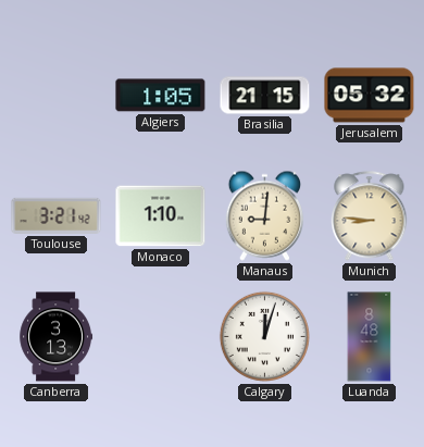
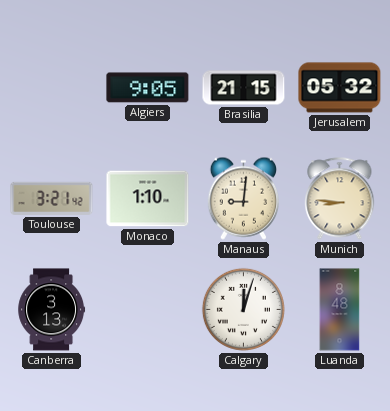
Algiers: 1:05 -> 9:05
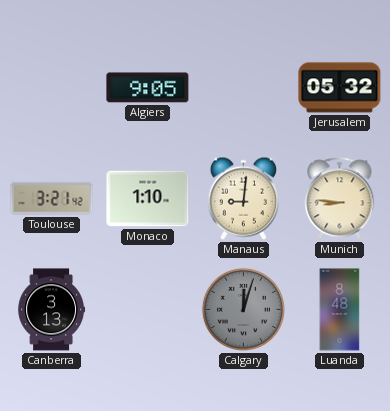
Brasilia: 21:15 -> none
Calgary dial: white -> grey
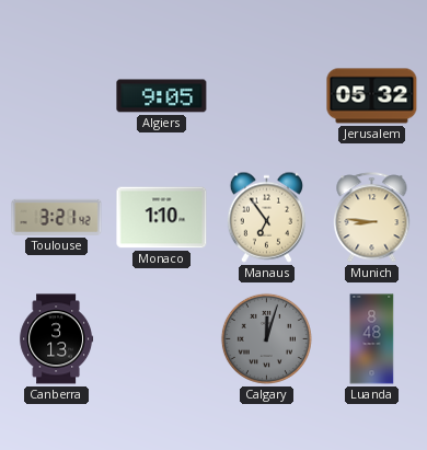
Manaus: 9:01 -> 6:54
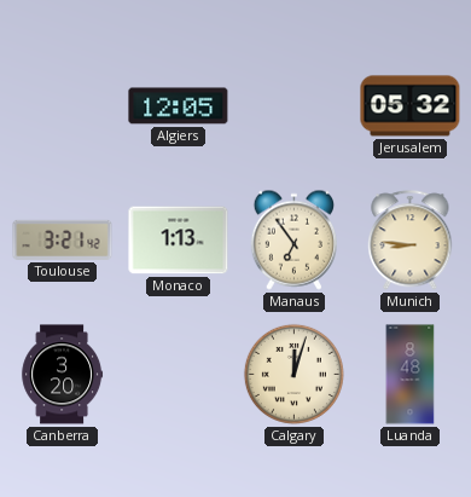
Algiers: 9:05 -> 12:05
Monaco: 1:10 -> 1:13
Canberra: 3:13 -> 3:20
Calgary dial: grey -> cream
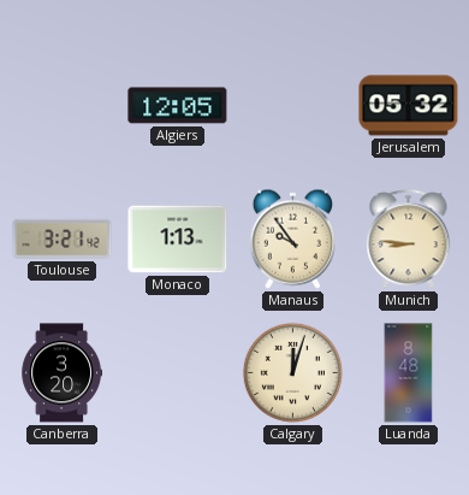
Manaus: 6:54 -> 9:54
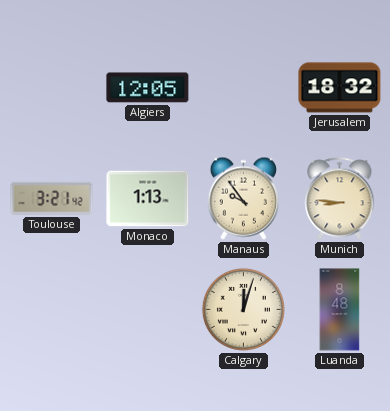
Jerusalem: 05:32 -> 18:32
Canberra: 3:20 -> none
